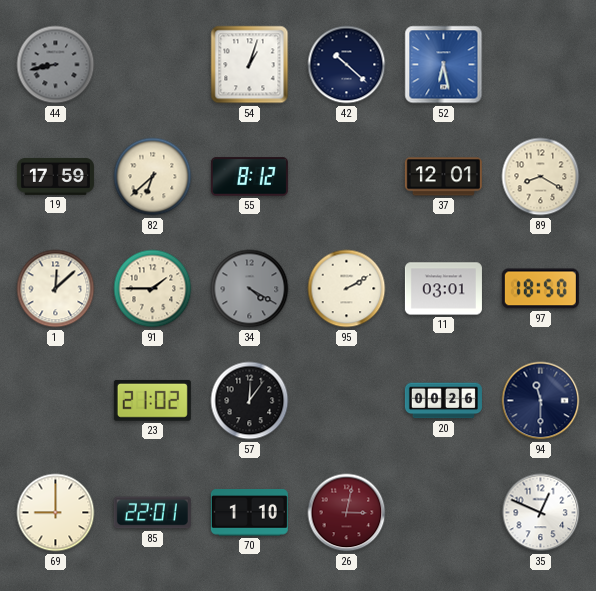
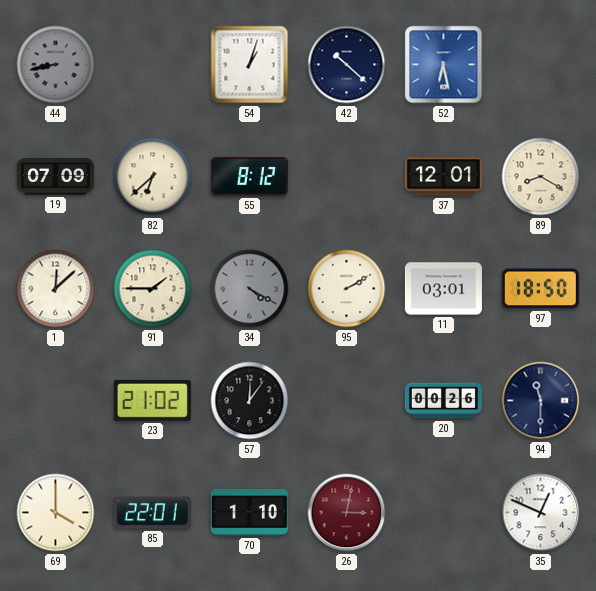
19: 17:59 -> 07:09
69: 9:00 -> 4:00
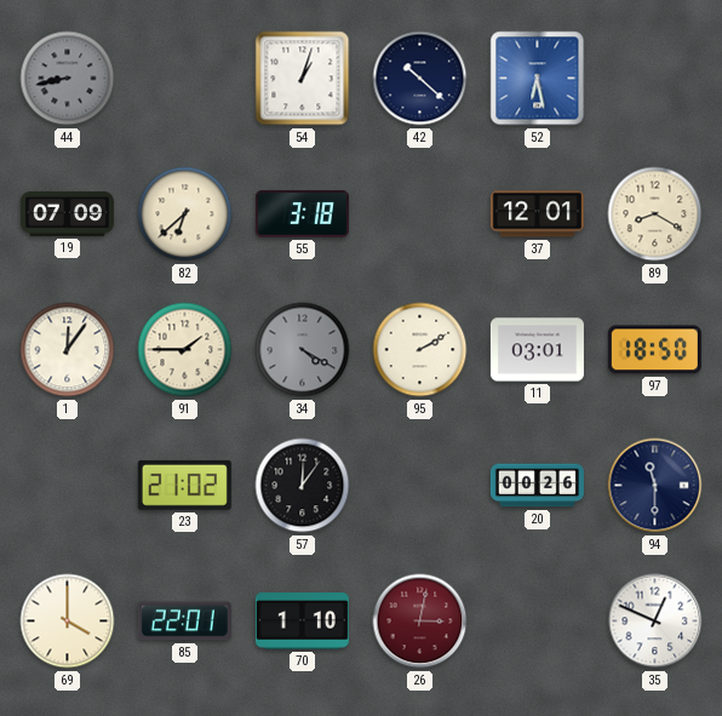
55: 8:12 -> 3:18
1: 12:08 -> 12:06
